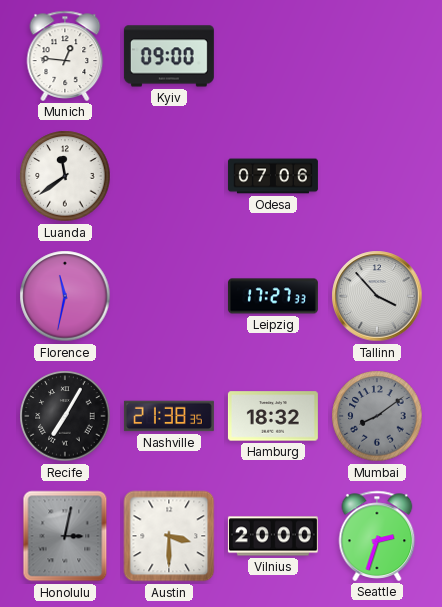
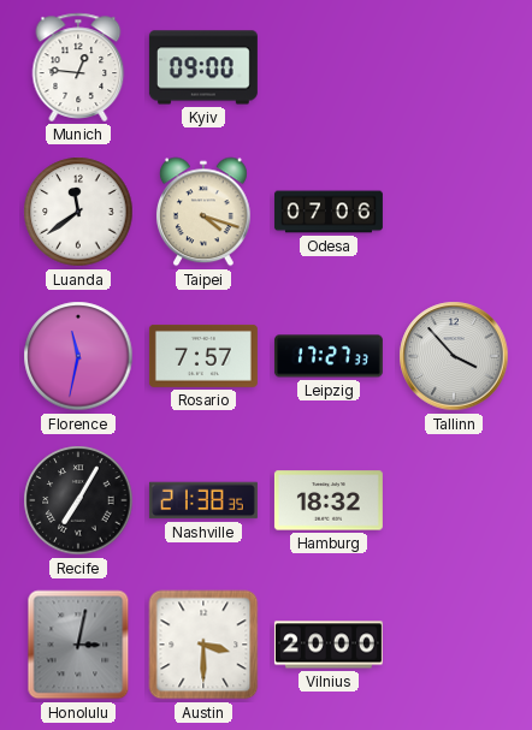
Taipei: none -> 4:18
Rosario: none -> 7:57
Mumbai: 8:09 -> none
Seattle: 2:33 -> none
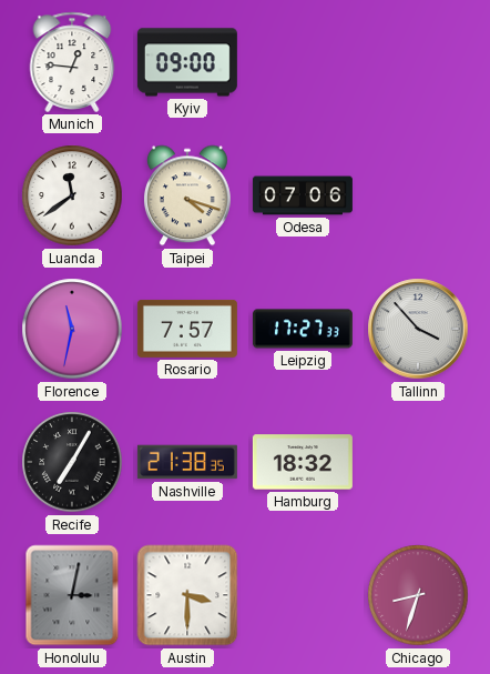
Vilnius: 20:00 -> none
Chicago: none -> 8:33
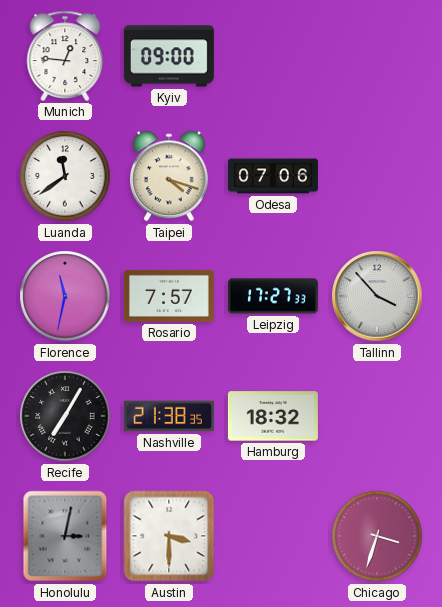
Chicago: 8:33 -> 3:33
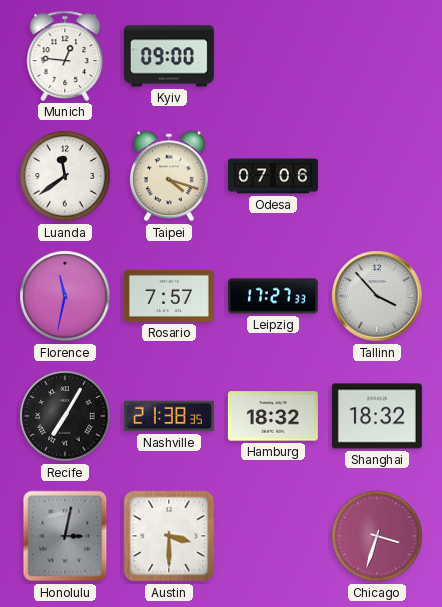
Shanghai: none -> 18:32
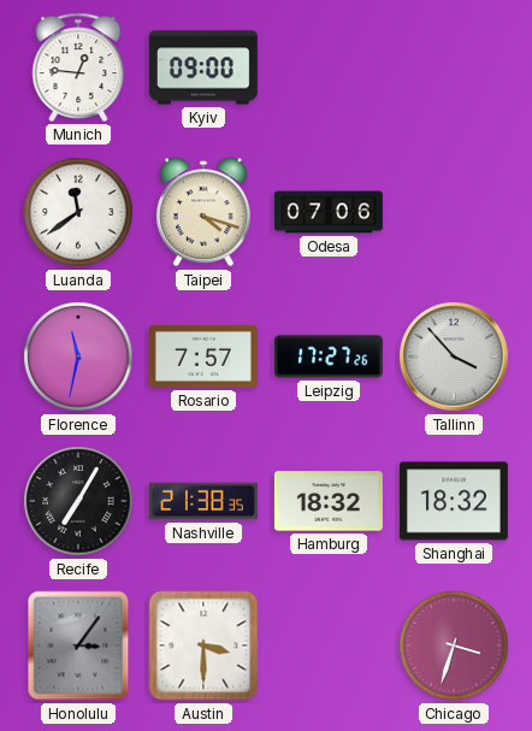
Leipzig: 17:27:33 -> 17:27:26
Honolulu: 3:02 -> 3:06
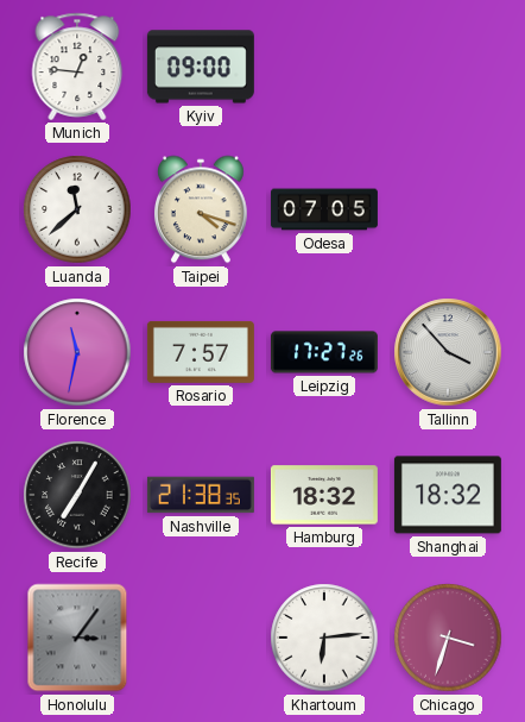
Luanda: 11:39 -> 11:38
Odesa: 07:06 -> 07:05
Austin: 3:30 -> none
Khartoum: none -> 6:14
